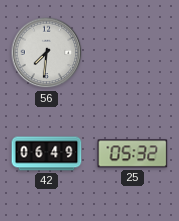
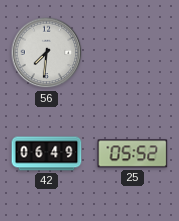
25: 05:32 -> 05:52
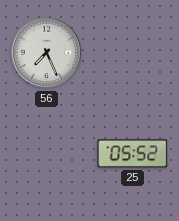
56: 7:31 -> 7:26
42: 06:49 -> none
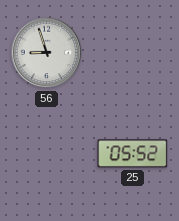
56: 7:26 -> 8:57
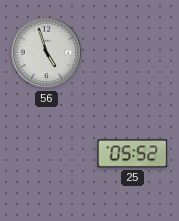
56: 8:57 -> 4:57
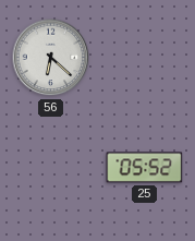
56: 4:57 -> 6:22
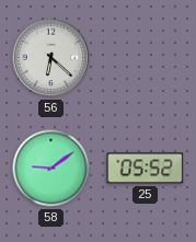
58: none -> 9:09
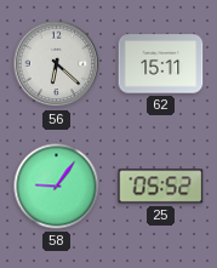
62: none -> 15:11
58: 9:09 -> 9:06
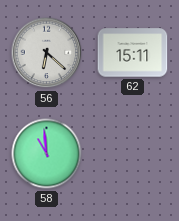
58: 9:06 -> 10:59
25: 05:52 -> none
